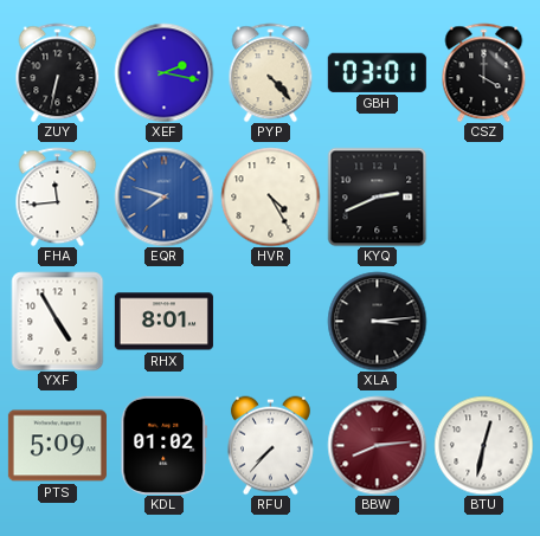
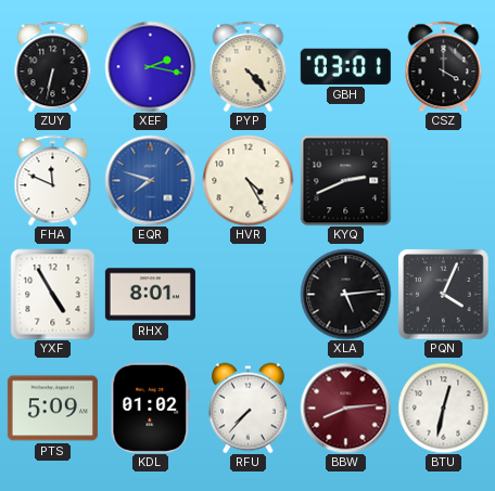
FHA: 11:44 -> 11:49
XLA: 3:14 -> 5:14
PQN: none -> 4:04
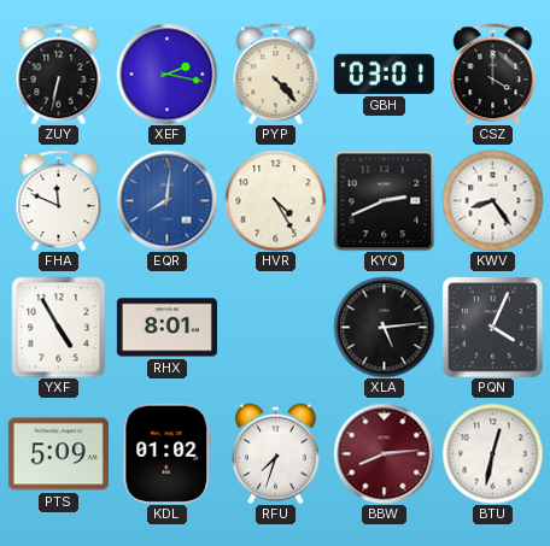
EQR: 7:48 -> 8:01
KWV: none -> 8:24
RFU: 7:37 -> 7:33
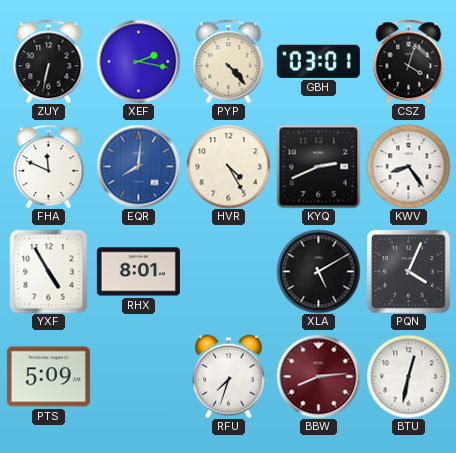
CSZ: 4:00 -> 4:03
XLA: 5:14 -> 5:10
KDL: 01:02 -> none
